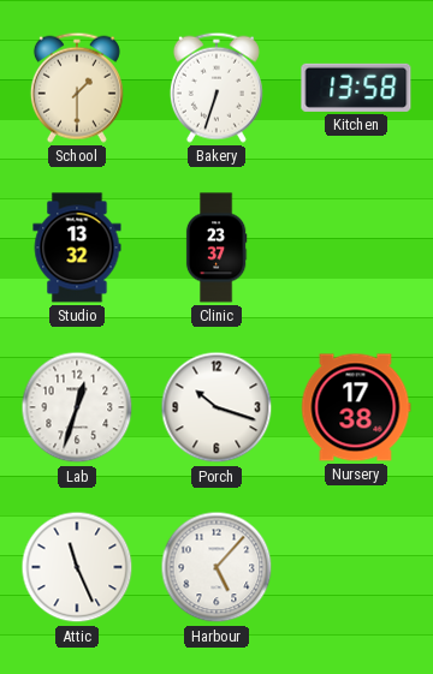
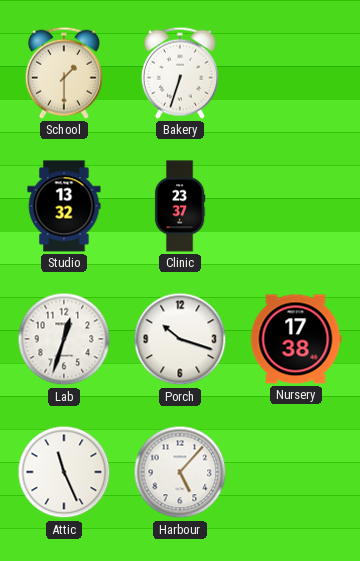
Kitchen: 13:58 -> none
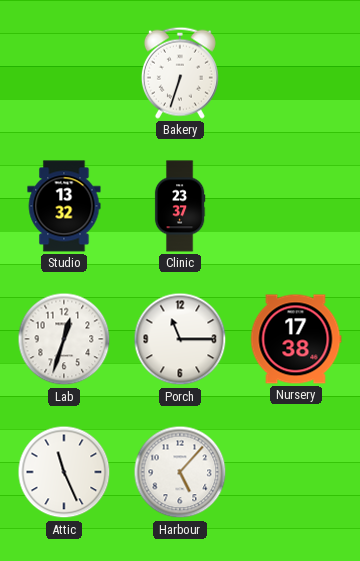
School: 1:30 -> none
Porch: 10:18 -> 11:15
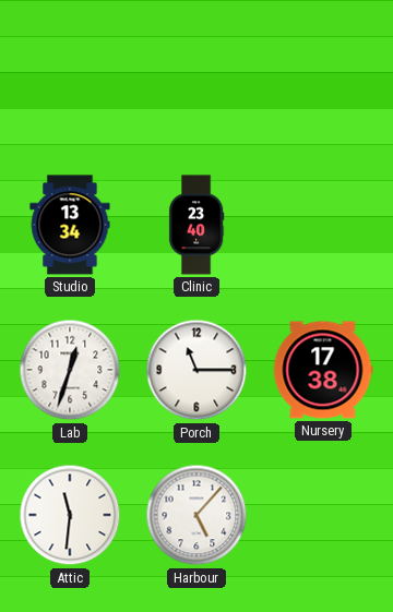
Bakery: 6:33 -> none
Studio: 13:32 -> 13:34
Clinic: 23:37 -> 23:40
Attic: 11:26 -> 11:31
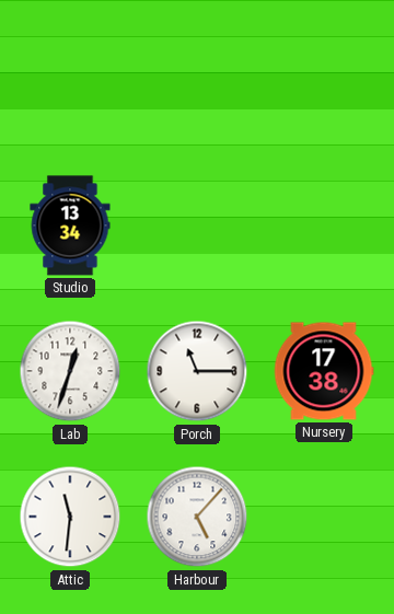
Clinic: 23:40 -> none
